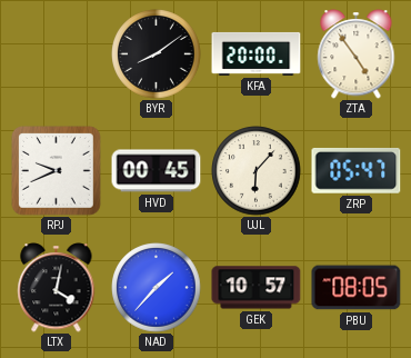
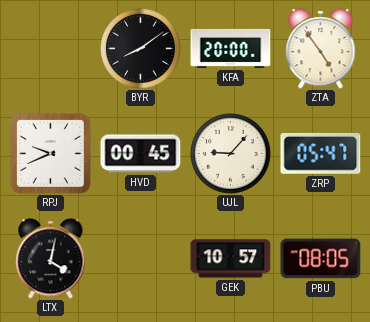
UJL: 6:07 -> 9:07
NAD: 1:37 -> none
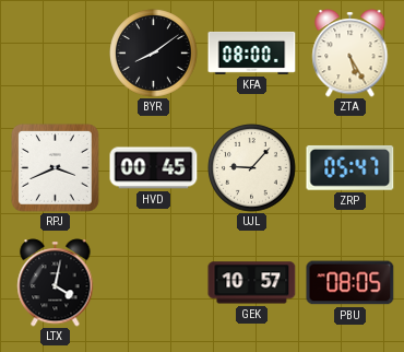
KFA: 20:00 -> 08:00
ZTA: 4:54 -> 5:25
RPJ: 9:41 -> 3:41
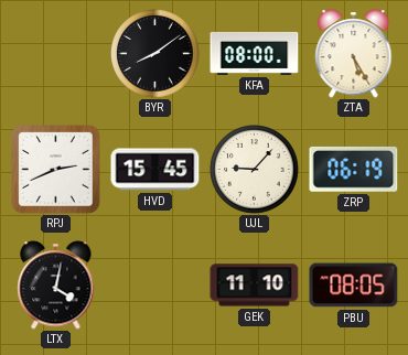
RPJ: 3:41 -> 2:41
HVD: 00:45 -> 15:45
ZRP: 05:47 -> 06:19
GEK: 10:57 -> 11:10
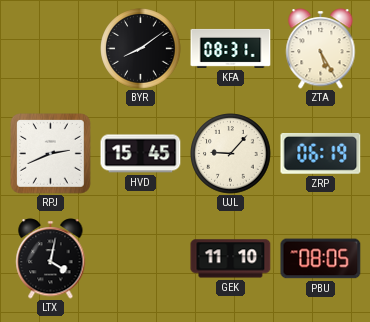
KFA: 08:00 -> 08:31
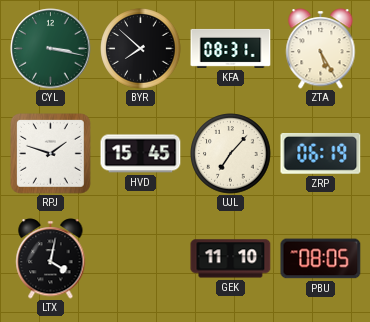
CYL: none -> 3:17
BYR: 8:09 -> 7:52
RPJ: 2:41 -> 1:48
UJL: 9:07 -> 7:07
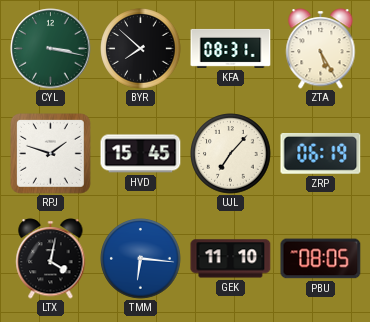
TMM: none -> 6:16
